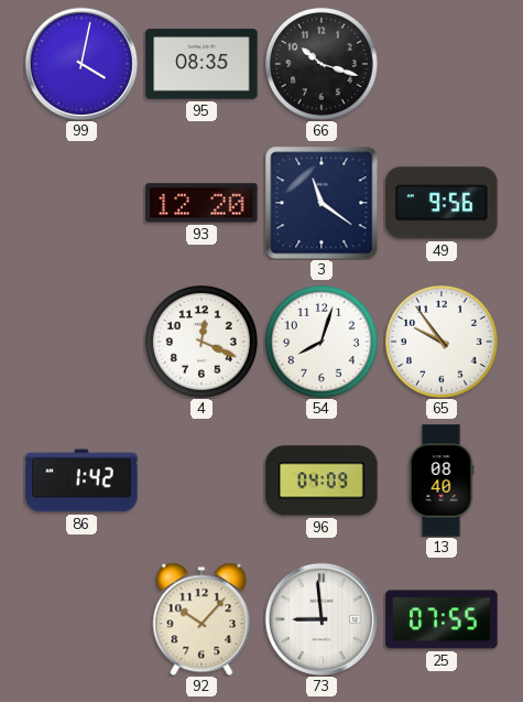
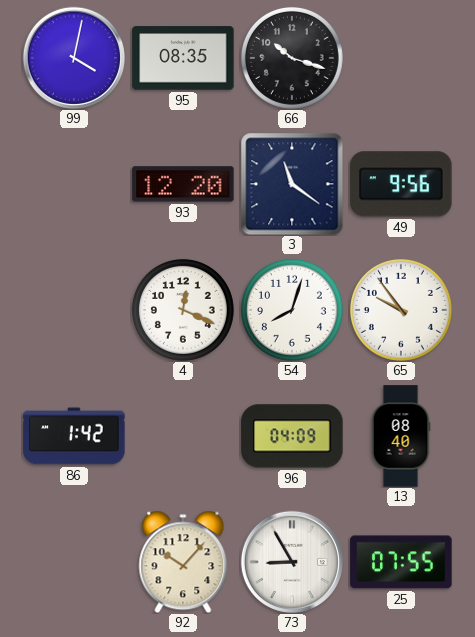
73: 8:59 -> 8:55
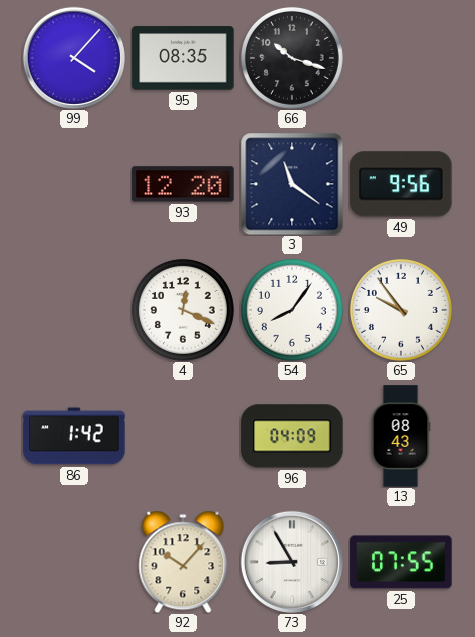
99: 4:02 -> 4:07
54: 8:03 -> 8:06
13: 08:40 -> 08:43
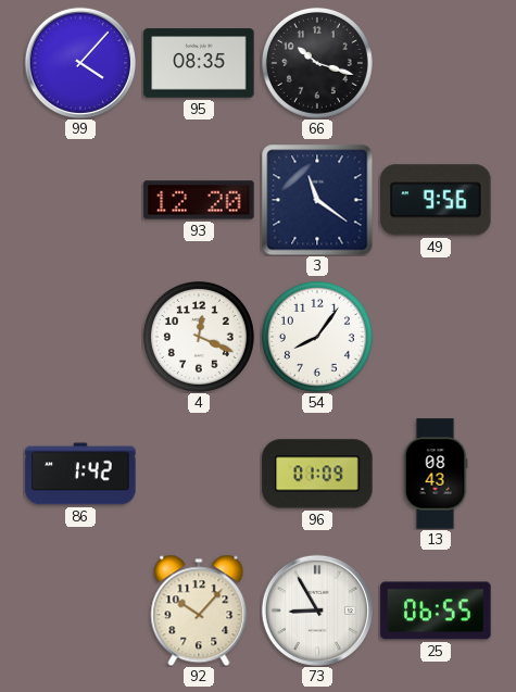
65: 9:54 -> none
96: 04:09 -> 01:09
25: 07:55 -> 06:55
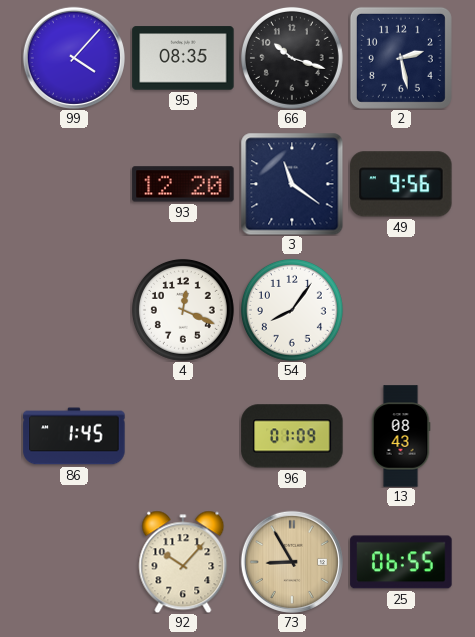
2: none -> 2:28
86: 1:42 -> 1:45
73 dial: white -> champagne
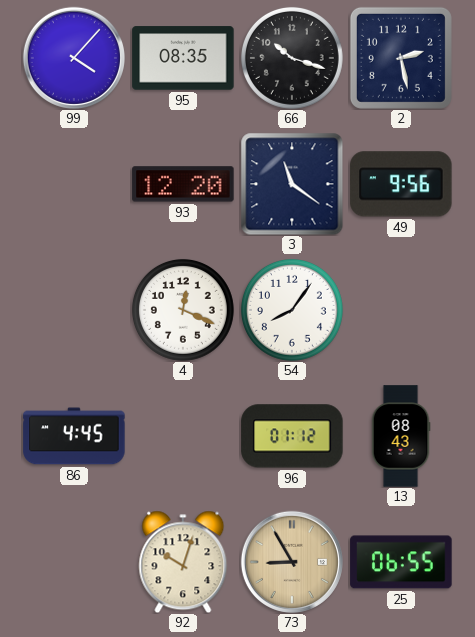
86: 1:45 -> 4:45
96: 01:09 -> 01:12
92: 10:07 -> 10:03
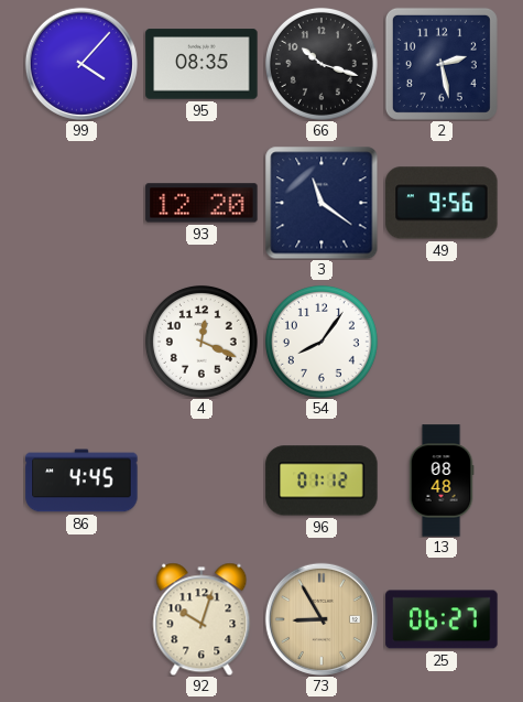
13: 08:43 -> 08:48
25: 06:55 -> 06:27
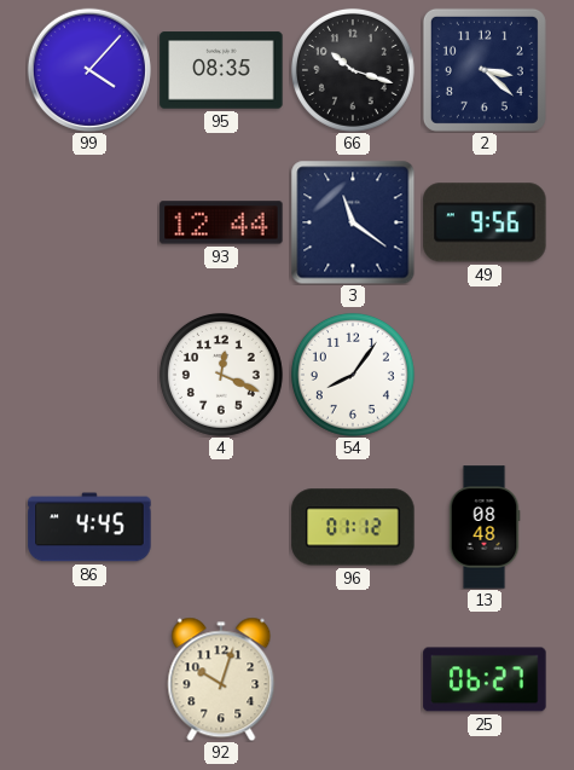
2: 2:28 -> 3:22
93: 12:20 -> 12:44
73: 8:55 -> none
